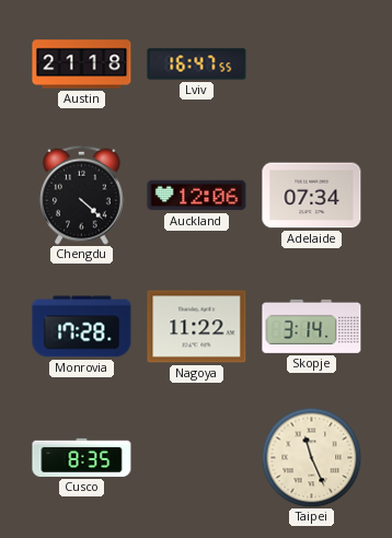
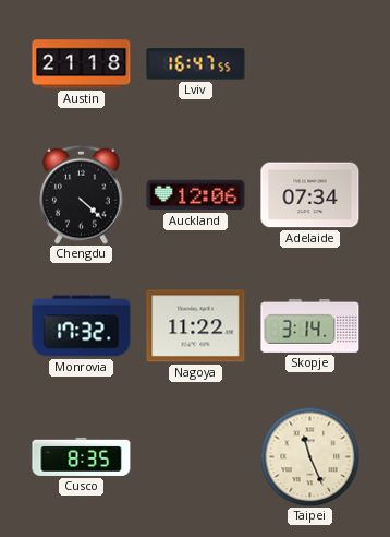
Monrovia: 17:28 -> 17:32
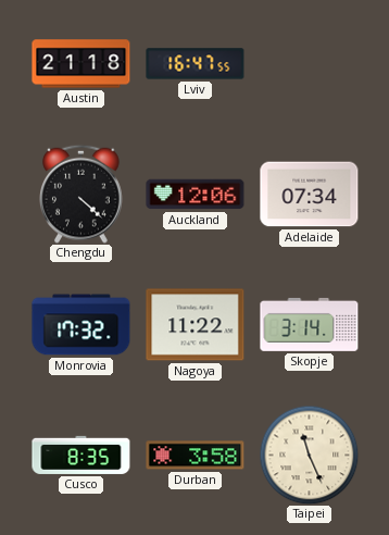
Durban: none -> 3:58
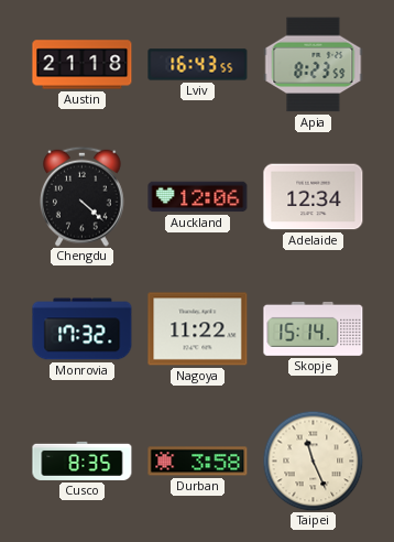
Lviv: 16:47 -> 16:43
Apia: none -> 8:23
Adelaide: 07:34 -> 12:34
Skopje: 3:14 -> 15:14
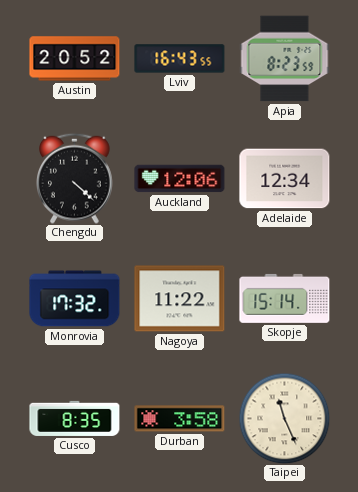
Austin: 21:18 -> 20:52
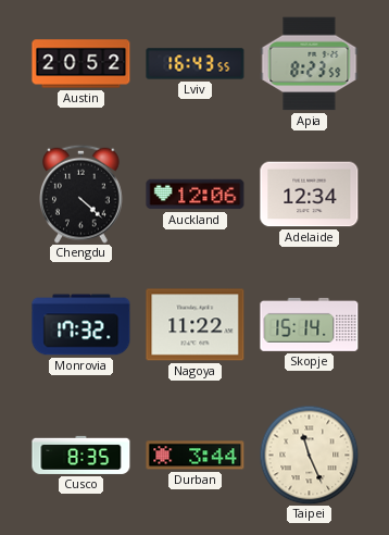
Durban: 3:58 -> 3:44
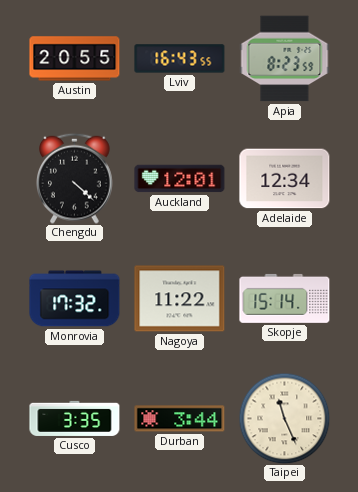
Austin: 20:52 -> 20:55
Auckland: 12:06 -> 12:01
Cusco: 8:35 -> 3:35
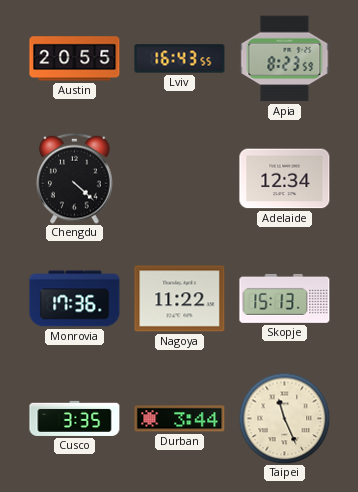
Auckland: 12:01 -> none
Monrovia: 17:32 -> 17:36
Skopje: 15:14 -> 15:13
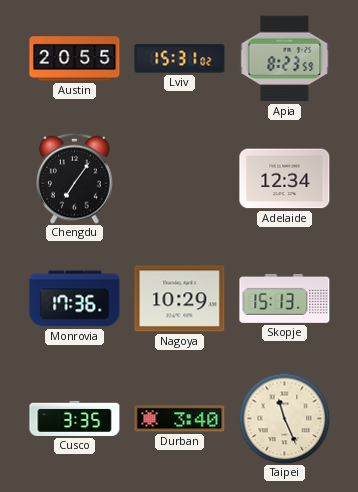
Lviv: 16:43 -> 15:31
Chengdu: 4:22 -> 7:06
Nagoya: 11:22 -> 10:29
Durban: 3:44 -> 3:40
